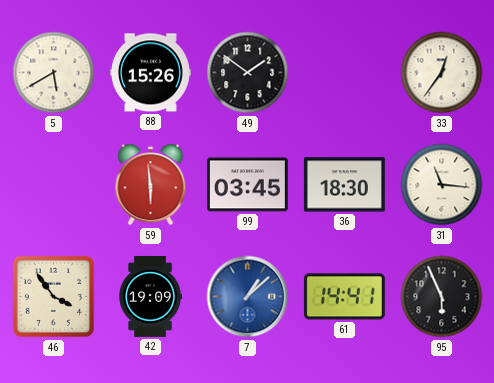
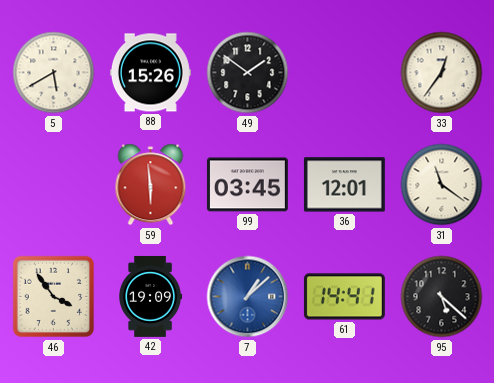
36: 18:30 -> 12:01
31: 11:16 -> 11:21
95: 5:56 -> 5:22
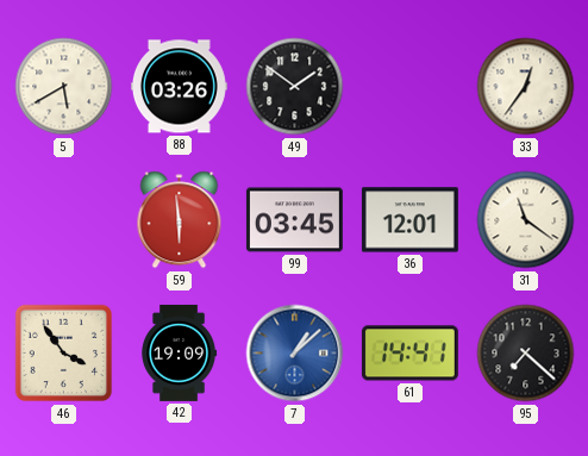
88: 15:26 -> 03:26
95: 5:22 -> 7:22
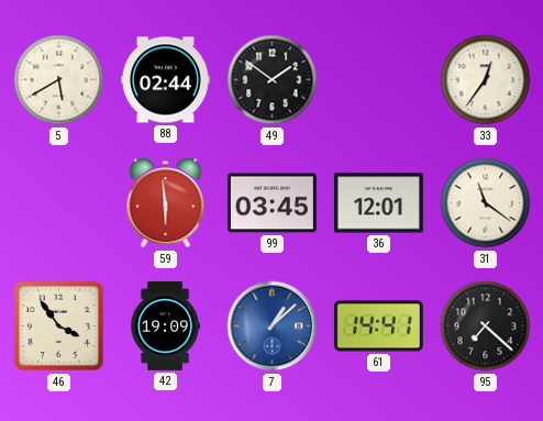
88: 03:26 -> 02:44
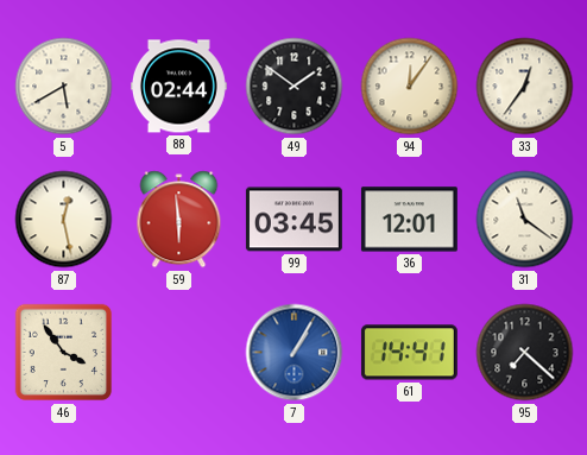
94: none -> 12:06
87: none -> 12:28
42: 19:09 -> none
7: 1:08 -> 1:05
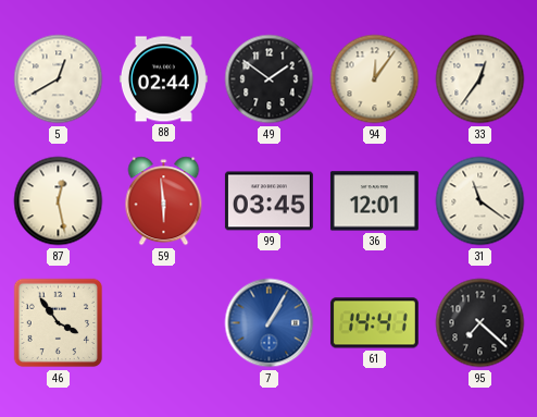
5: 5:40 -> 12:40
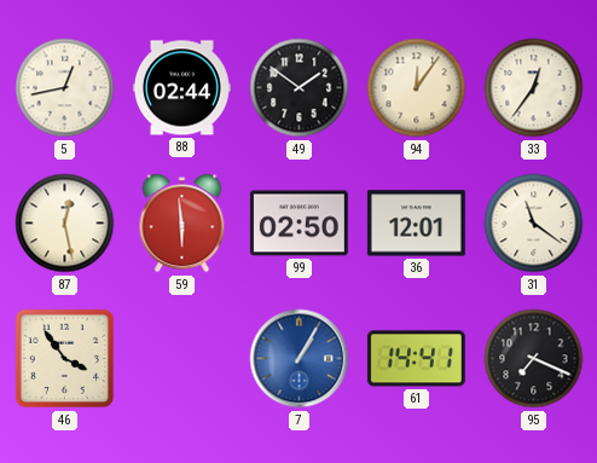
5: 12:40 -> 12:43
99: 03:45 -> 02:50
95: 7:22 -> 7:19
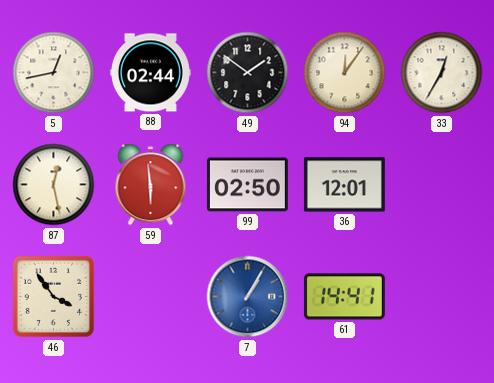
33: 12:36 -> 12:35
31: 11:21 -> none
95: 7:19 -> none
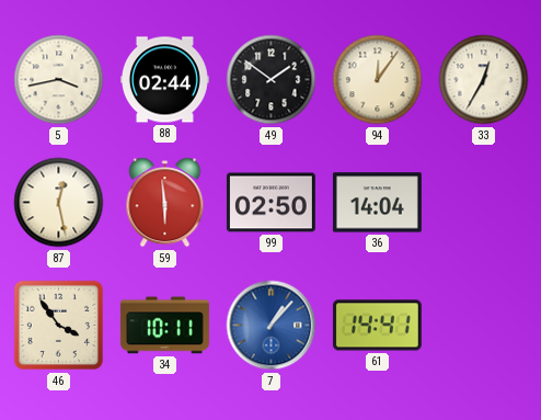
5: 12:43 -> 3:43
36: 12:01 -> 14:04
34: none -> 10:11
7: 1:05 -> 1:07
